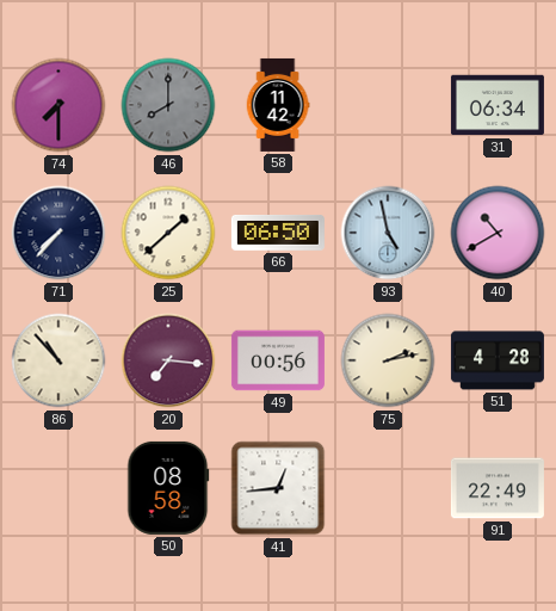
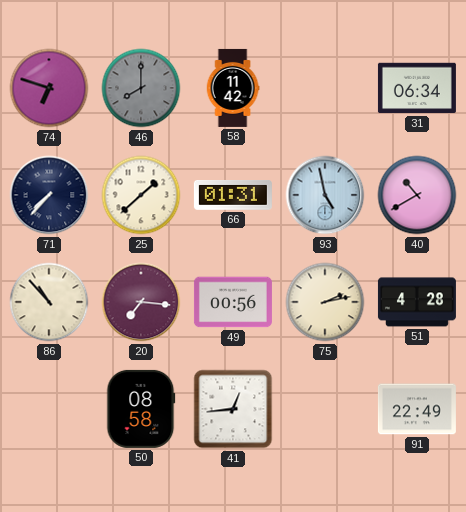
74: 7:30 -> 6:48
66: 06:50 -> 01:31
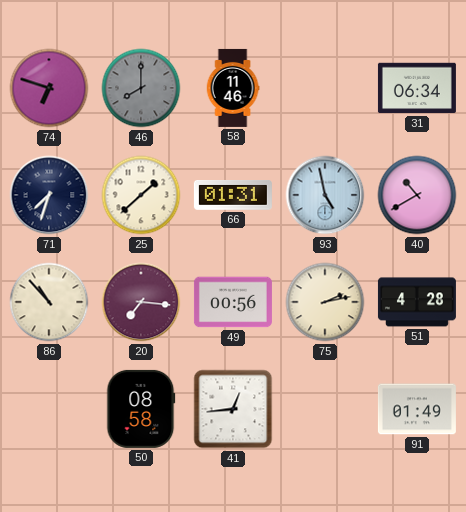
58: 11:42 -> 11:46
71: 7:37 -> 7:33
91: 22:49 -> 01:49
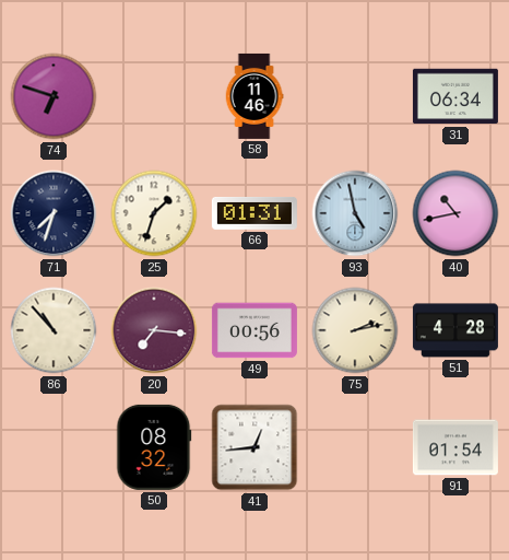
46: 8:00 -> none
25: 1:38 -> 1:33
40: 10:40 -> 10:43
50: 08:58 -> 08:32
91: 01:49 -> 01:54
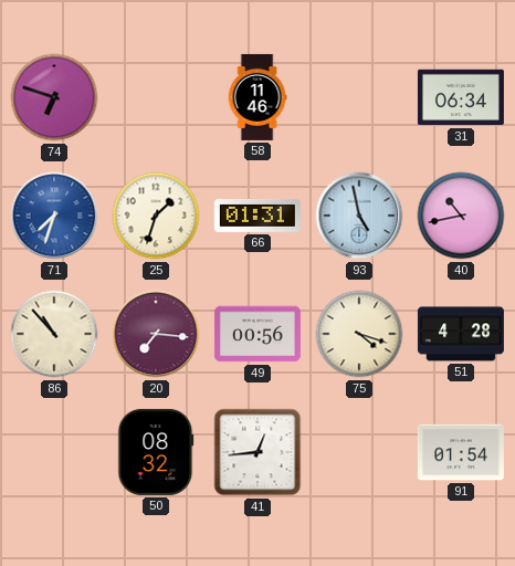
71 dial: navy -> blue
75: 2:13 -> 4:18
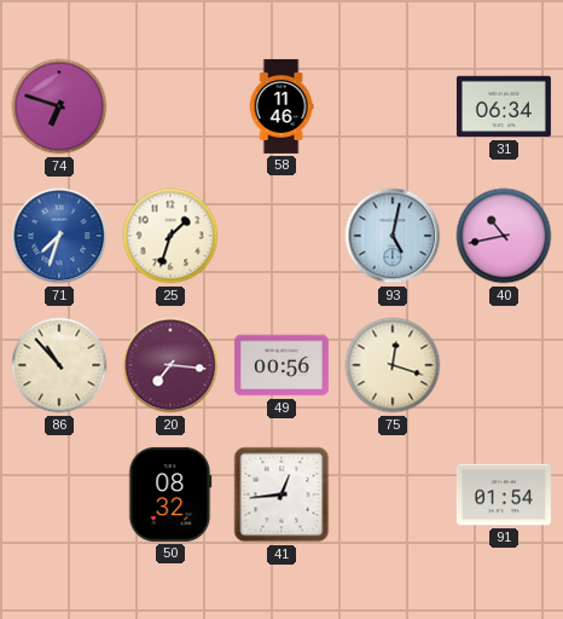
66: 01:31 -> none
93: 4:58 -> 5:02
75: 4:18 -> 12:18
51: 4:28 -> none
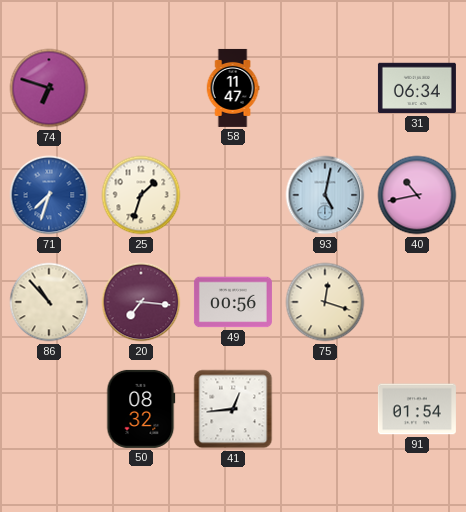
58: 11:46 -> 11:47
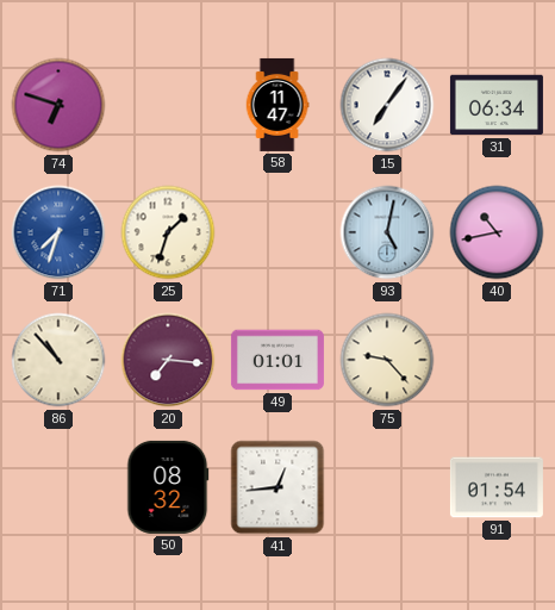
15: none -> 7:06
49: 00:56 -> 01:01
75: 12:18 -> 9:23
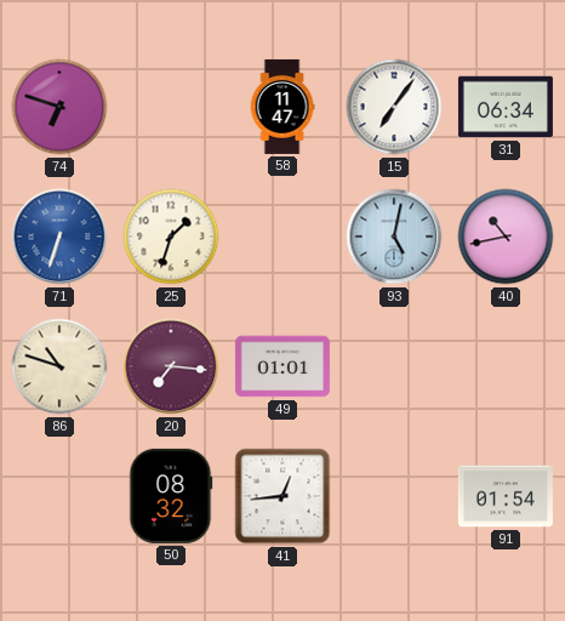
71: 7:33 -> 6:33
86: 10:53 -> 10:48
75: 9:23 -> none
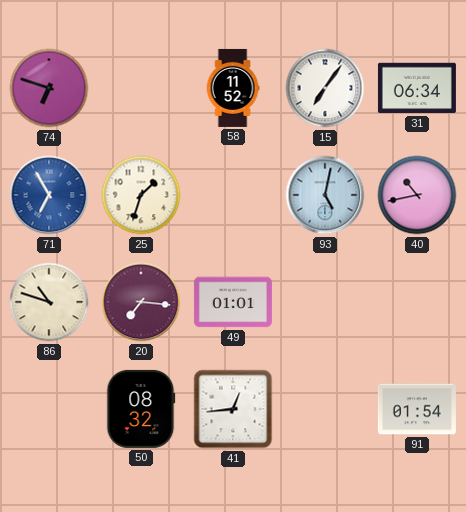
58: 11:47 -> 11:52
71: 6:33 -> 6:55
